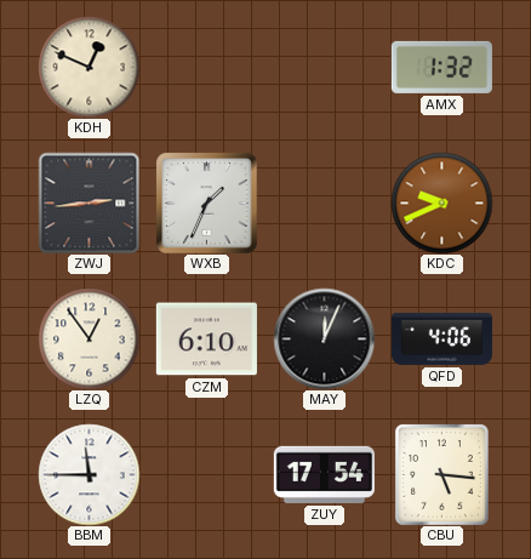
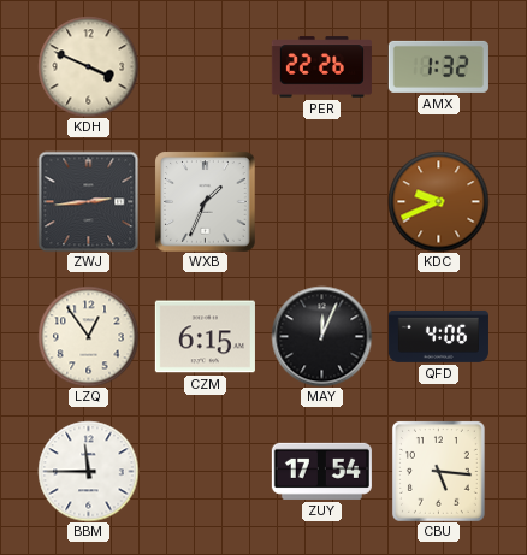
KDH: 12:49 -> 3:49
PER: none -> 22:26
CZM: 6:10 -> 6:15
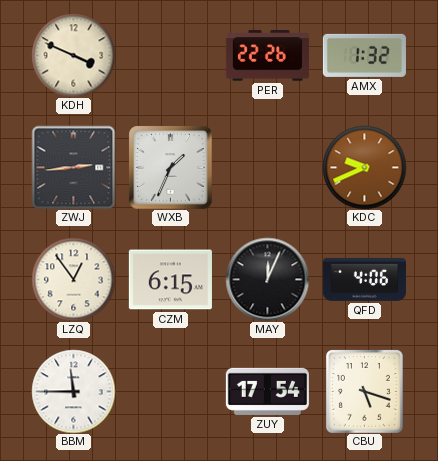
CBU: 5:16 -> 5:18
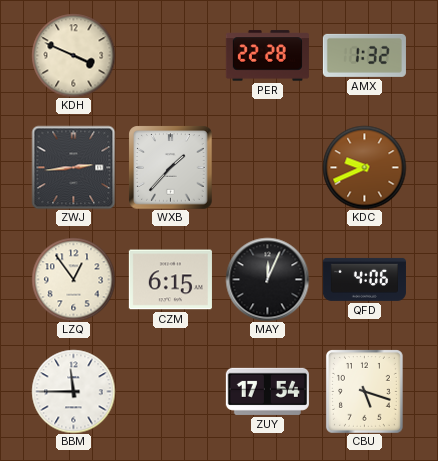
PER: 22:26 -> 22:28
WXB: 1:34 -> 1:37
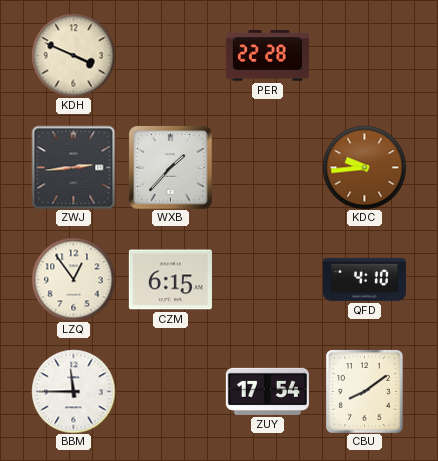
AMX: 1:32 -> none
KDC: 9:41 -> 9:44
MAY: 12:04 -> none
QFD: 4:06 -> 4:10
CBU: 5:18 -> 8:09
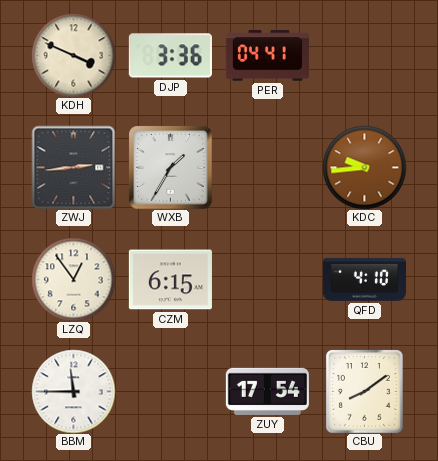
DJP: none -> 3:36
PER: 22:28 -> 04:41
WXB: 1:37 -> 1:35
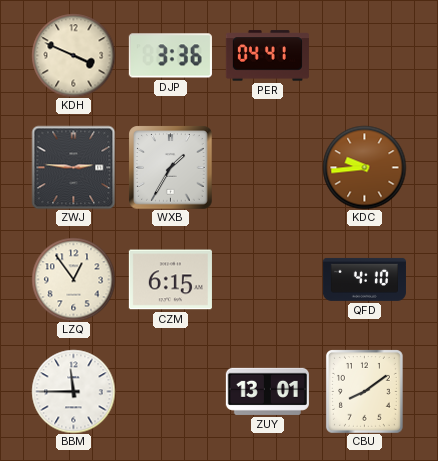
ZWJ: 2:44 -> 2:46
ZUY: 17:54 -> 13:01
